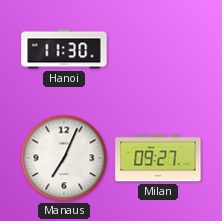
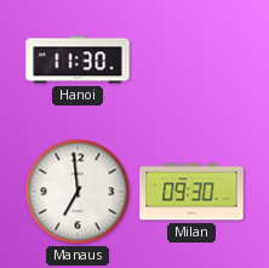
Manaus: 7:04 -> 6:59
Milan: 09:27 -> 09:30
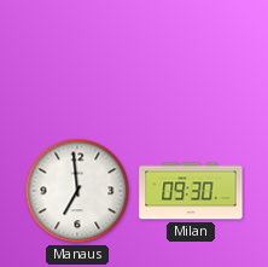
Hanoi: 11:30 -> none
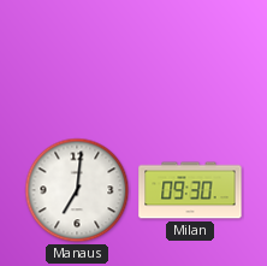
Manaus: 6:59 -> 7:01
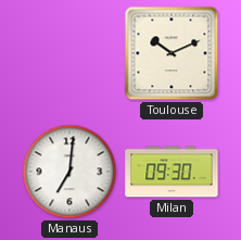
Toulouse: none -> 10:11
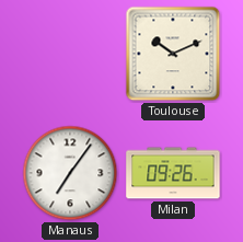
Manaus: 7:01 -> 7:06
Milan: 09:30 -> 09:26
